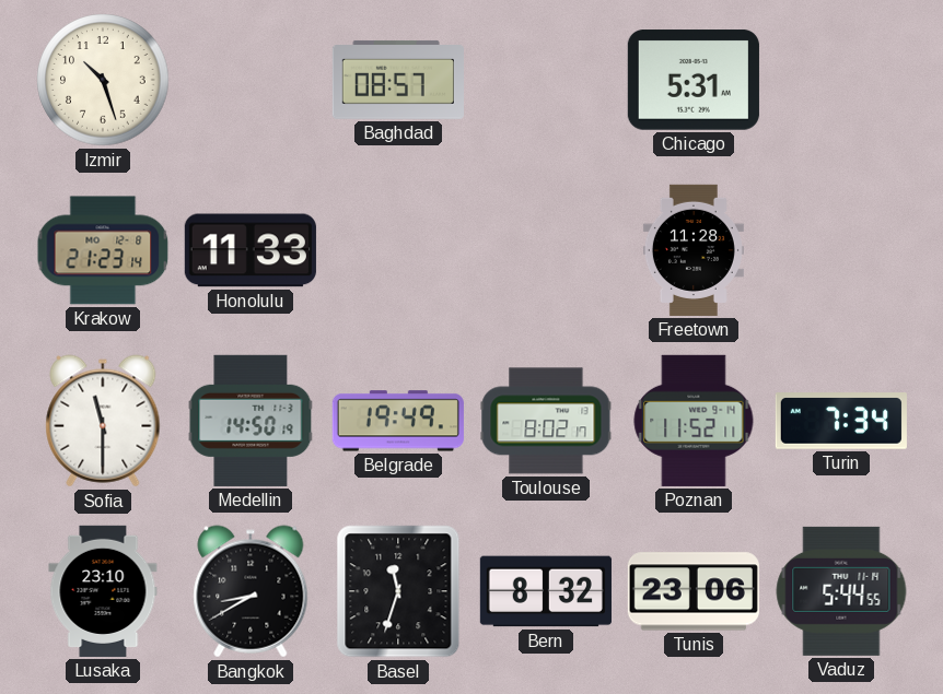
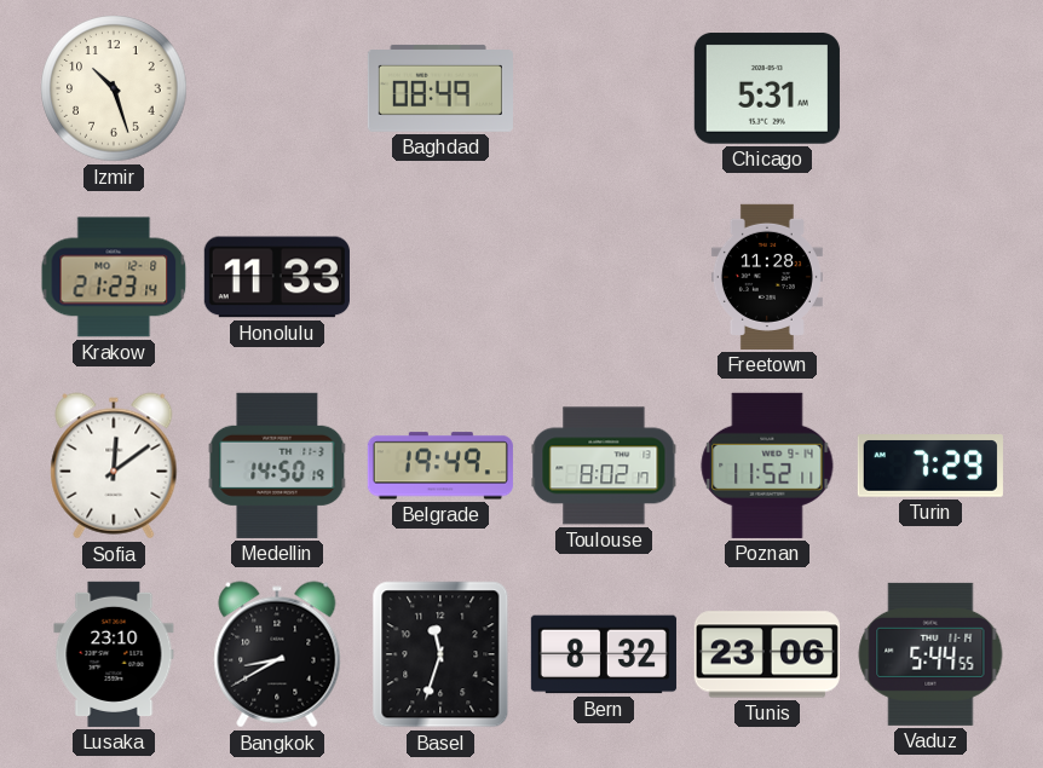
Baghdad: 08:57 -> 08:49
Sofia: 11:30 -> 12:09
Turin: 7:34 -> 7:29
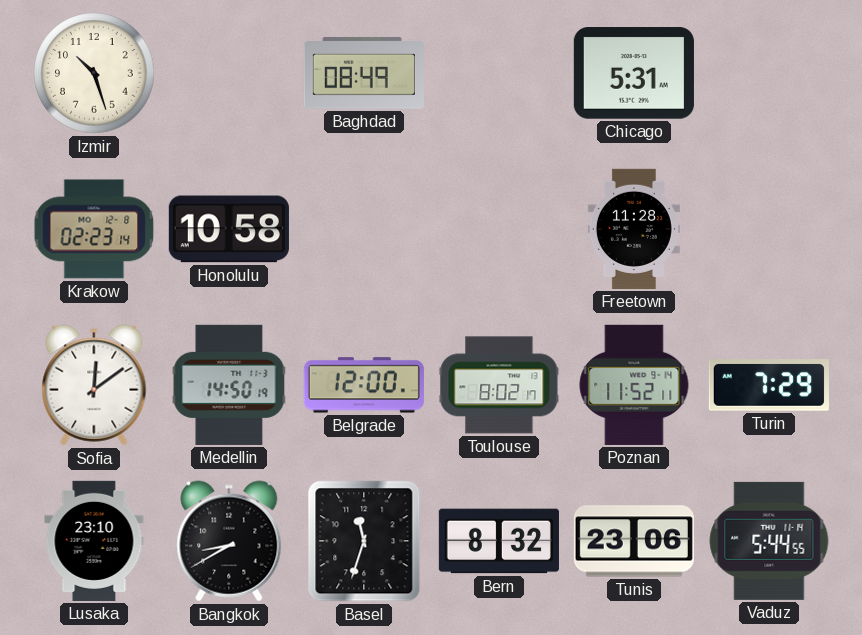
Krakow: 21:23 -> 02:23
Honolulu: 11:33 -> 10:58
Belgrade: 19:49 -> 12:00
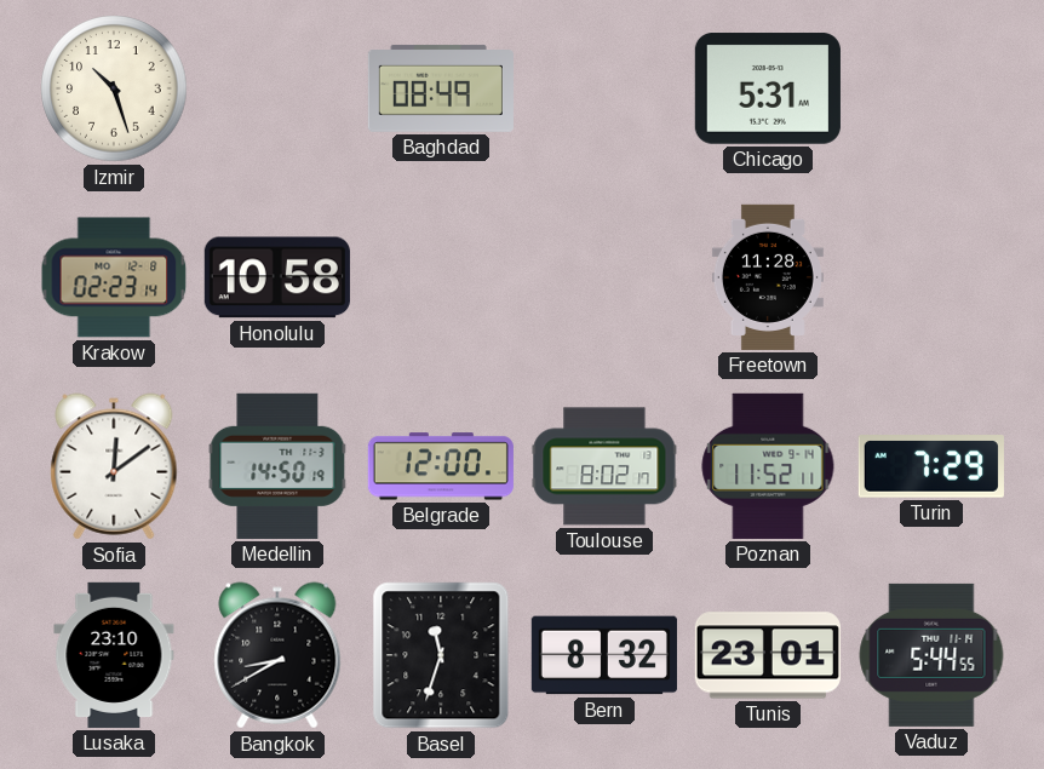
Tunis: 23:06 -> 23:01
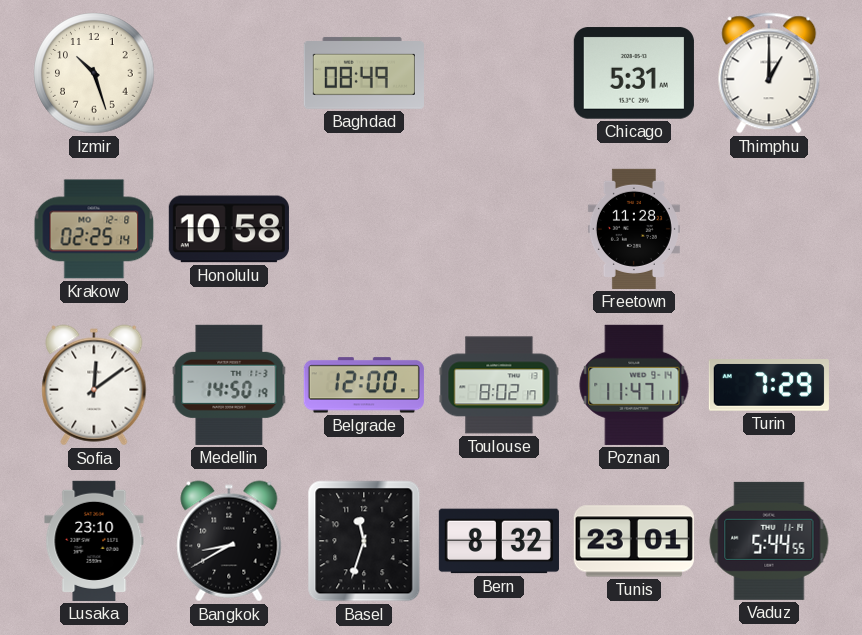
Thimphu: none -> 1:00
Krakow: 02:23 -> 02:25
Poznan: 11:52 -> 11:47
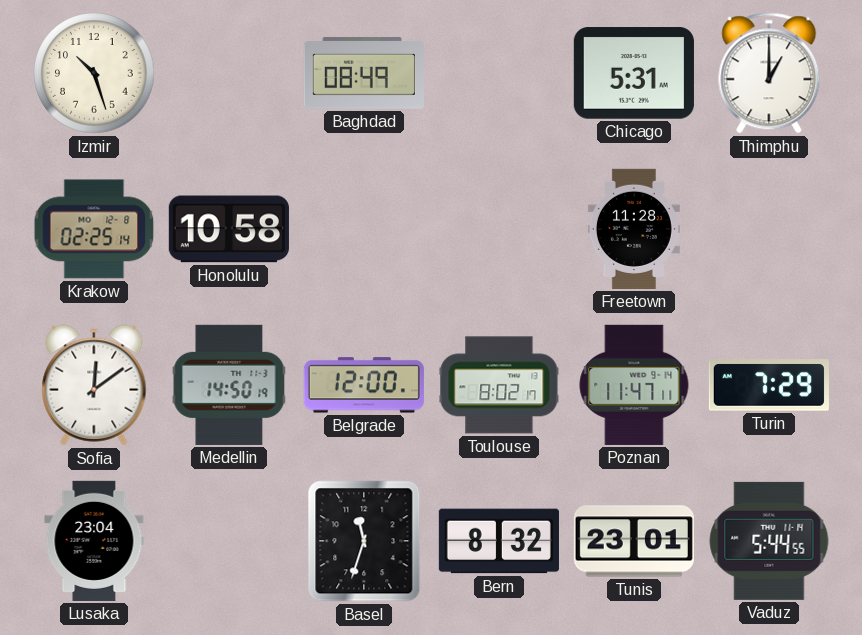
Lusaka: 23:10 -> 23:04
Bangkok: 8:40 -> none
